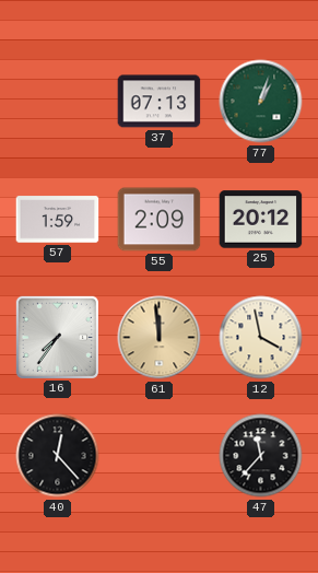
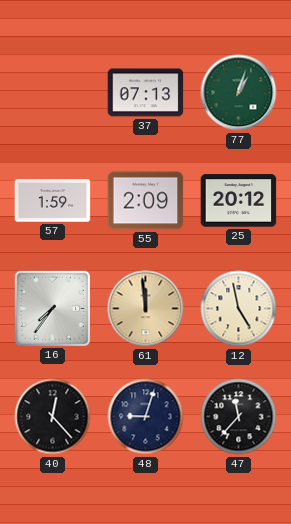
12: 3:58 -> 4:58
48: none -> 9:03
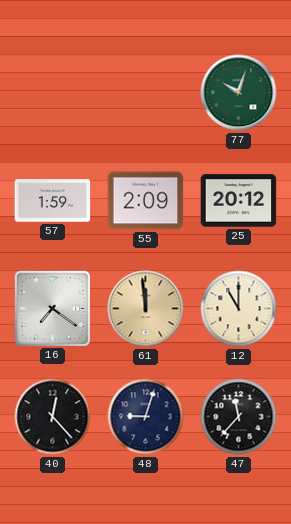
37: 07:13 -> none
77: 1:03 -> 10:03
16: 7:36 -> 7:21
12: 4:58 -> 11:00
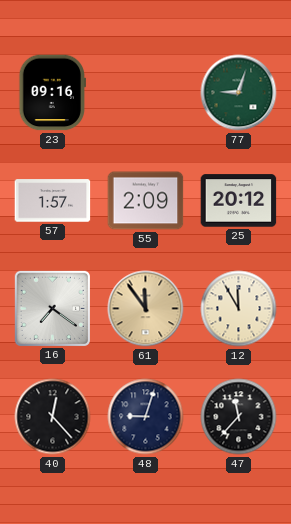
23: none -> 09:16
77: 10:03 -> 9:03
57: 1:59 -> 1:57
61: 11:59 -> 11:54
12: 11:00 -> 11:55
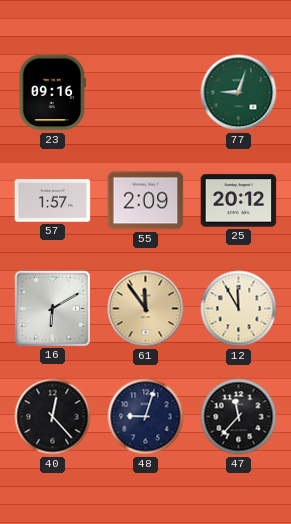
16: 7:21 -> 6:10
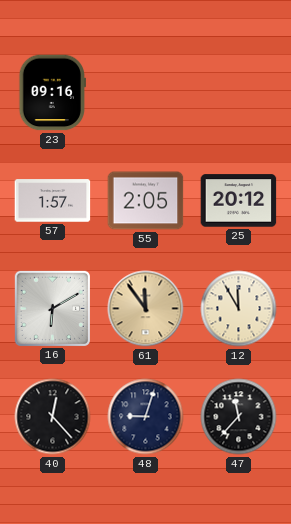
77: 9:03 -> none
55: 2:09 -> 2:05
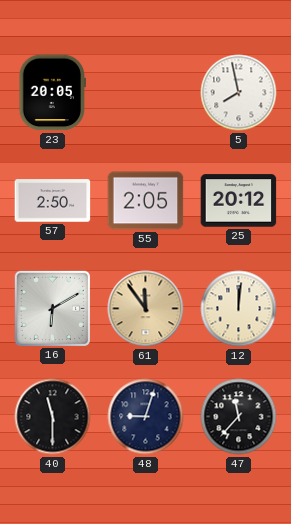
23: 09:16 -> 20:05
5: none -> 7:58
57: 1:57 -> 2:50
12: 11:55 -> 12:01
40: 12:23 -> 11:30
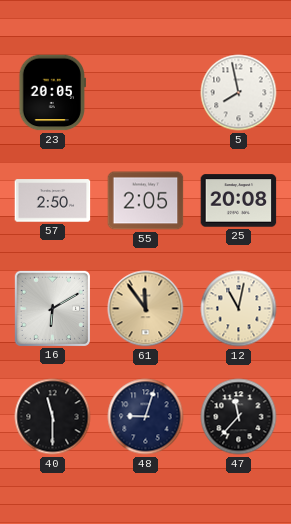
25: 20:12 -> 20:08
12: 12:01 -> 11:02
